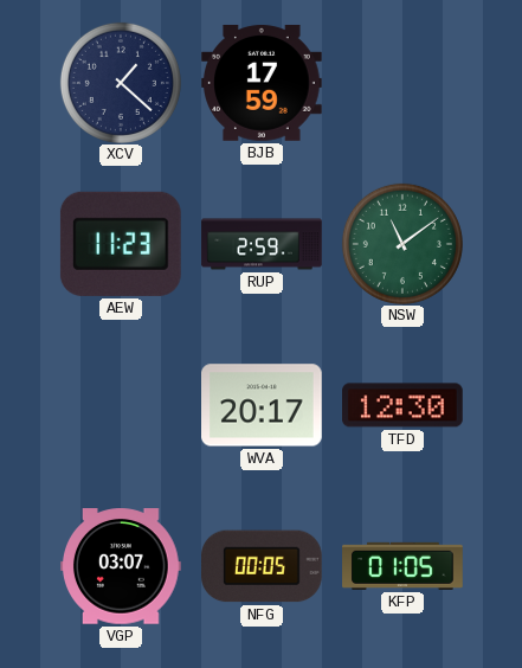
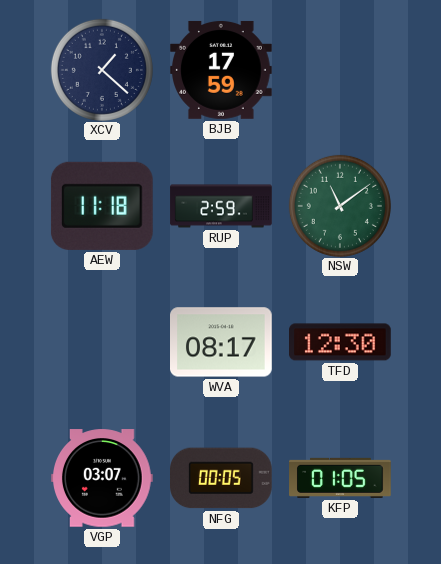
AEW: 11:23 -> 11:18
WVA: 20:17 -> 08:17
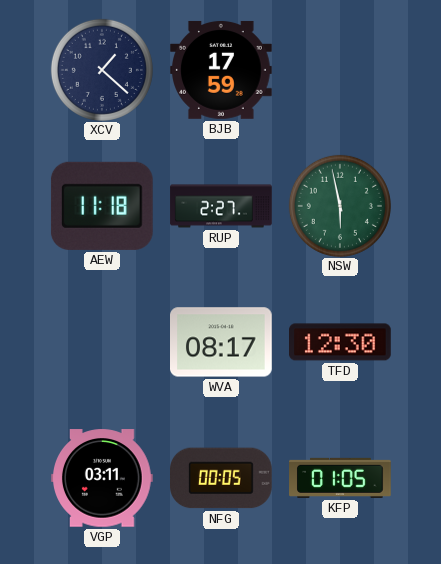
RUP: 2:59 -> 2:27
NSW: 11:09 -> 5:58
VGP: 03:07 -> 03:11
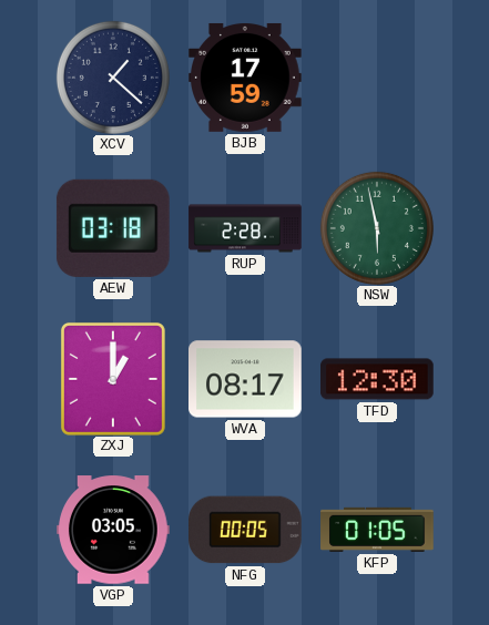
AEW: 11:18 -> 03:18
RUP: 2:27 -> 2:28
ZXJ: none -> 1:00
VGP: 03:11 -> 03:05
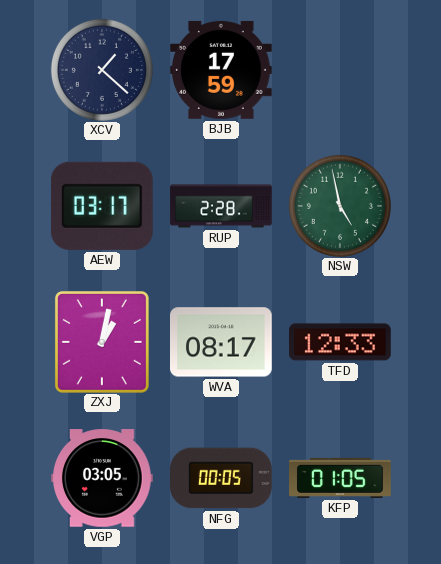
AEW: 03:18 -> 03:17
NSW: 5:58 -> 4:58
ZXJ: 1:00 -> 1:02
TFD: 12:30 -> 12:33
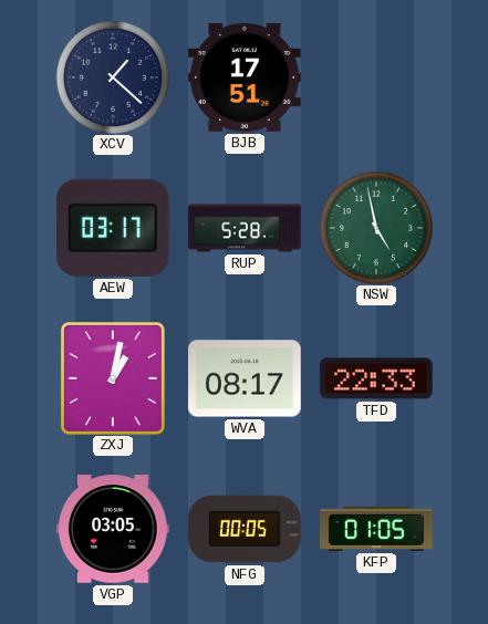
BJB: 17:59 -> 17:51
RUP: 2:28 -> 5:28
TFD: 12:33 -> 22:33
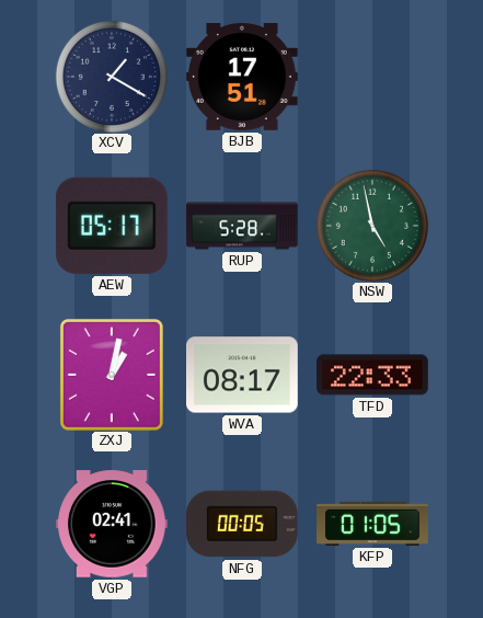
XCV: 1:22 -> 1:20
AEW: 03:17 -> 05:17
VGP: 03:05 -> 02:41
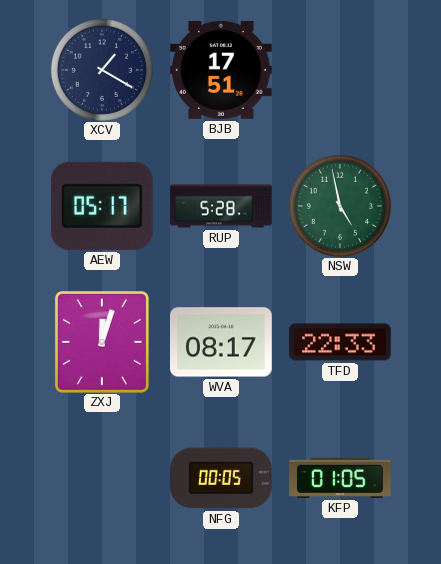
ZXJ: 1:02 -> 12:03
VGP: 02:41 -> none
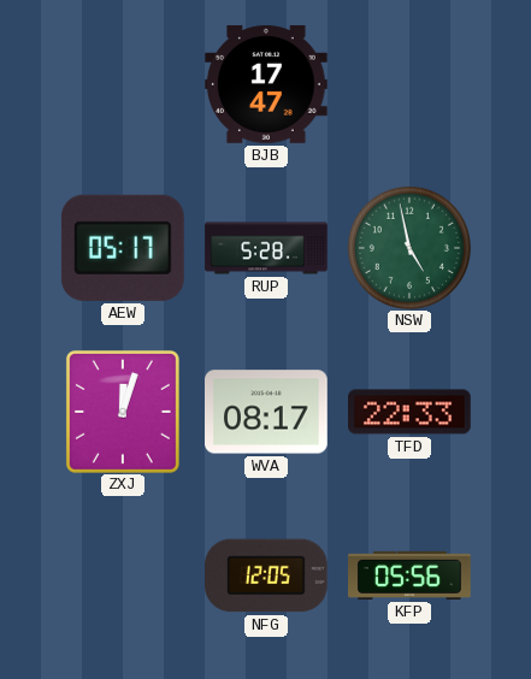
XCV: 1:20 -> none
BJB: 17:51 -> 17:47
NFG: 00:05 -> 12:05
KFP: 01:05 -> 05:56
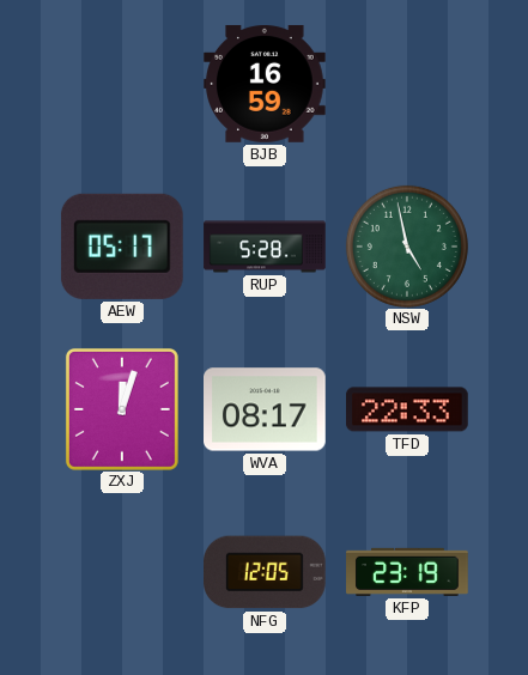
BJB: 17:47 -> 16:59
KFP: 05:56 -> 23:19
